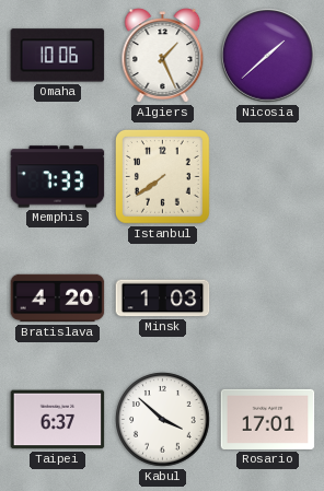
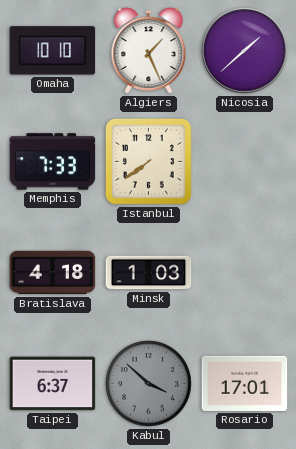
Omaha: 10:06 -> 10:10
Bratislava: 4:20 -> 4:18
Kabul dial: white -> grey
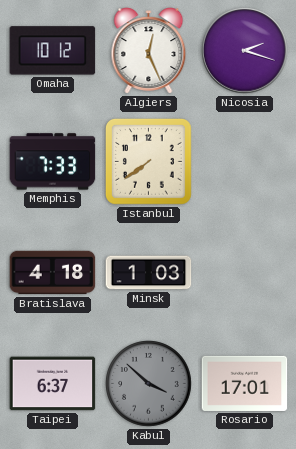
Omaha: 10:10 -> 10:12
Algiers: 1:26 -> 12:26
Nicosia: 1:38 -> 2:18
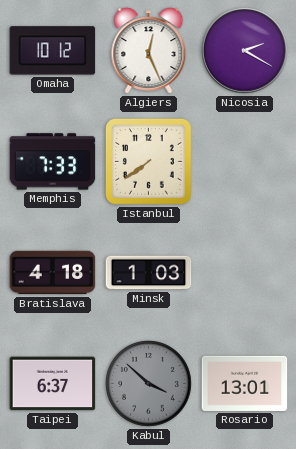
Nicosia: 2:18 -> 2:20
Rosario: 17:01 -> 13:01
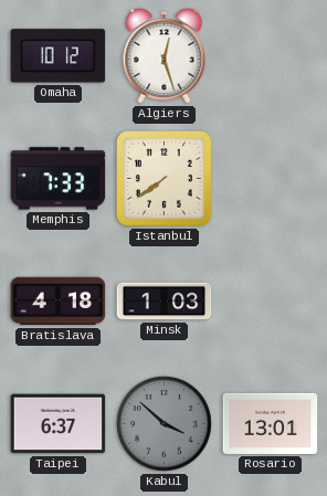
Algiers: 12:26 -> 12:27
Nicosia: 2:20 -> none
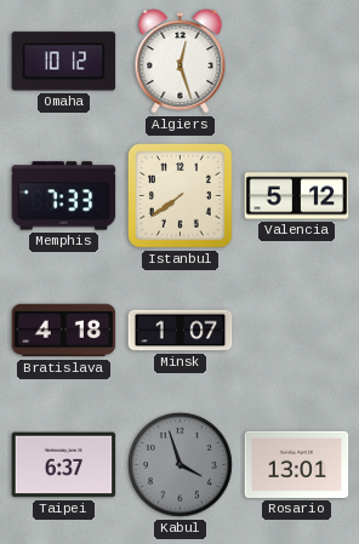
Valencia: none -> 5:12
Minsk: 1:03 -> 1:07
Kabul: 3:52 -> 3:57
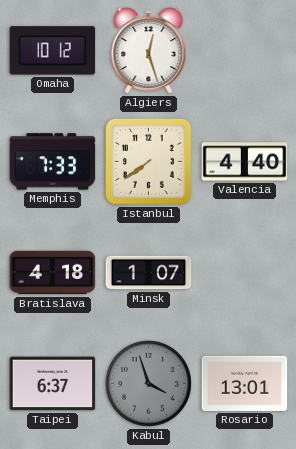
Valencia: 5:12 -> 4:40
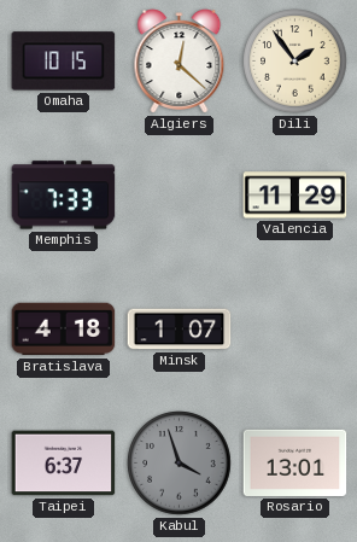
Omaha: 10:12 -> 10:15
Algiers: 12:27 -> 12:22
Dili: none -> 1:54
Istanbul: 7:39 -> none
Valencia: 4:40 -> 11:29
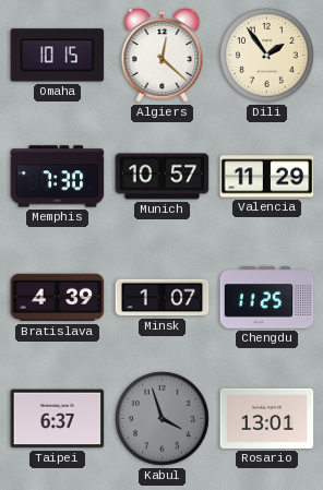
Memphis: 7:33 -> 7:30
Munich: none -> 10:57
Bratislava: 4:18 -> 4:39
Chengdu: none -> 11:25
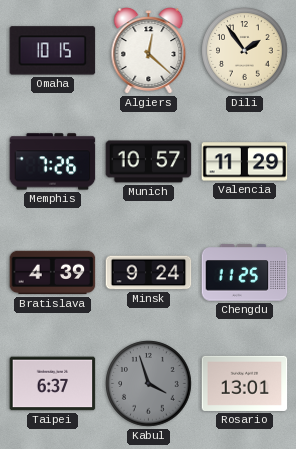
Memphis: 7:30 -> 7:26
Minsk: 1:07 -> 9:24
